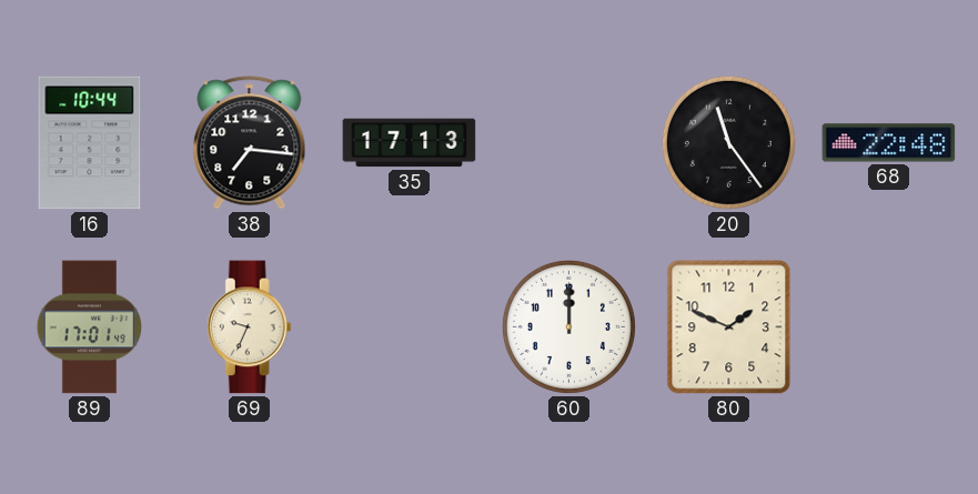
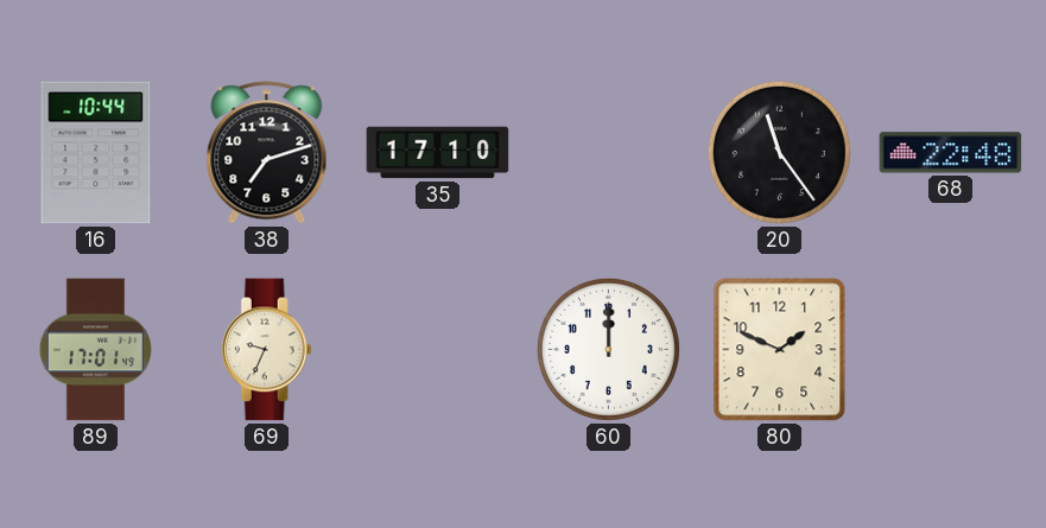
38: 7:16 -> 7:12
35: 17:13 -> 17:10
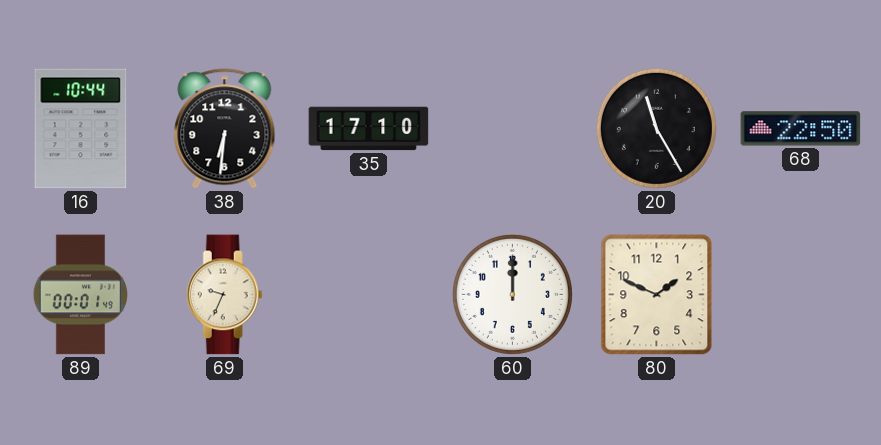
38: 7:12 -> 6:31
20: 11:24 -> 11:25
68: 22:48 -> 22:50
89: 17:01 -> 00:01
